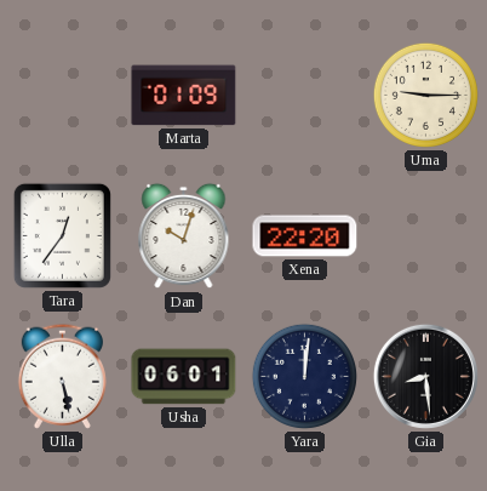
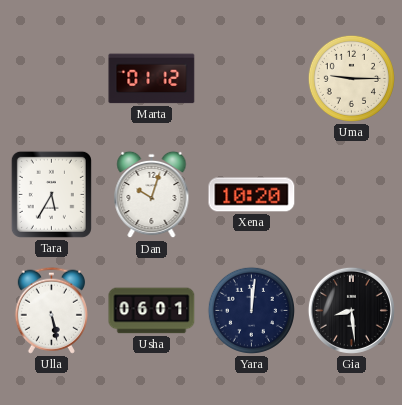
Marta: 01:09 -> 01:12
Tara: 12:36 -> 5:35
Xena: 22:20 -> 10:20
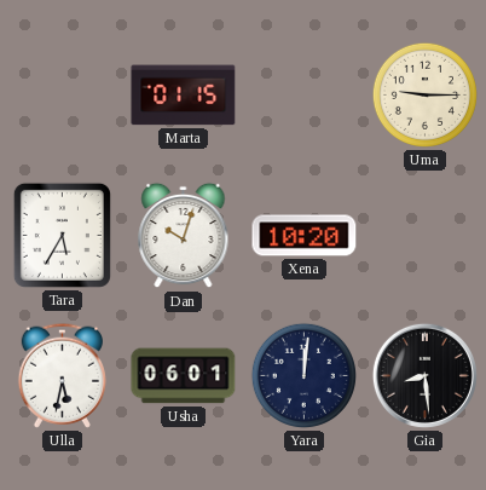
Marta: 01:12 -> 01:15
Ulla: 5:28 -> 5:32
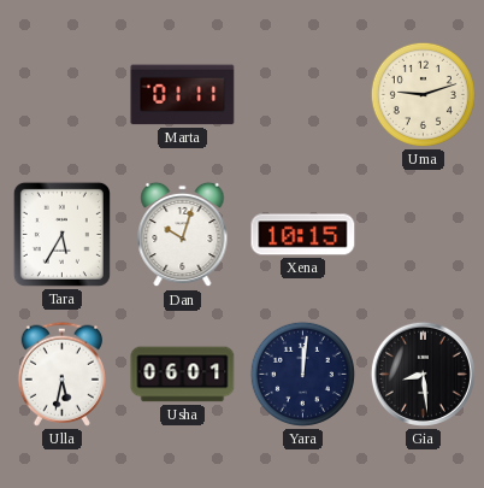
Marta: 01:15 -> 01:11
Uma: 9:15 -> 9:12
Xena: 10:20 -> 10:15
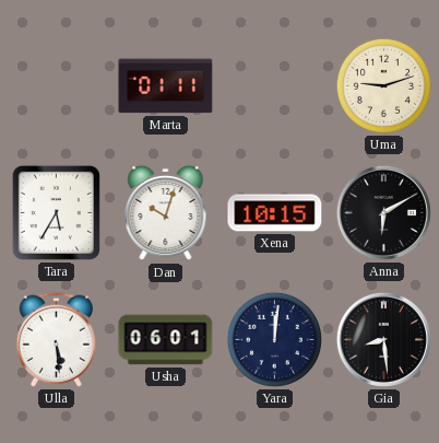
Anna: none -> 6:10
Ulla: 5:32 -> 5:29
